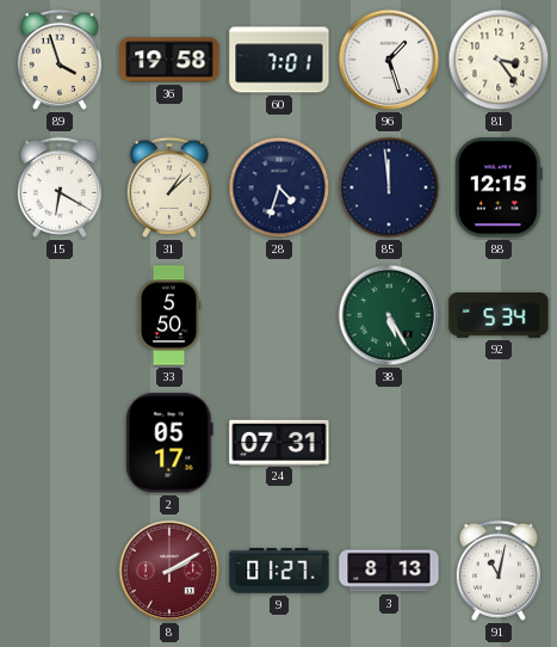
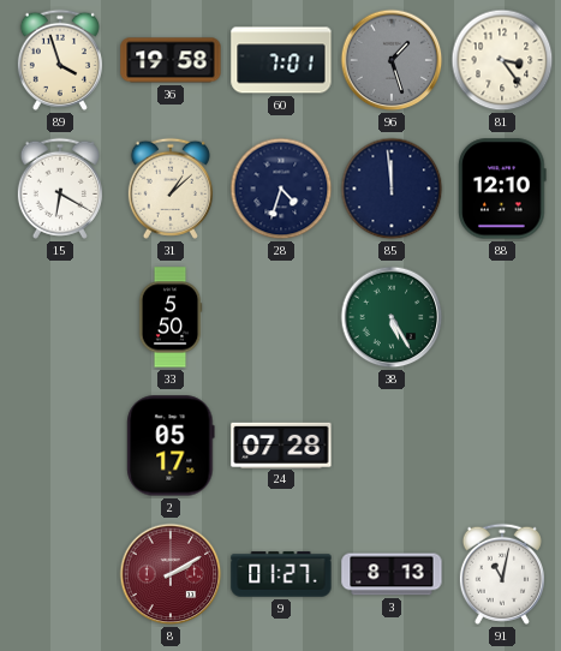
96 dial: white -> grey
88: 12:15 -> 12:10
92: 5:34 -> none
24: 07:31 -> 07:28
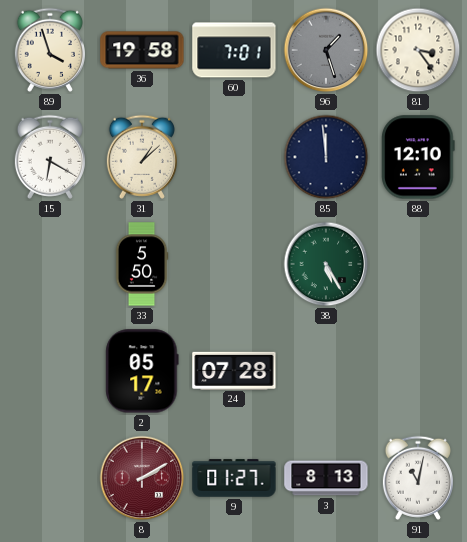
28: 4:33 -> none
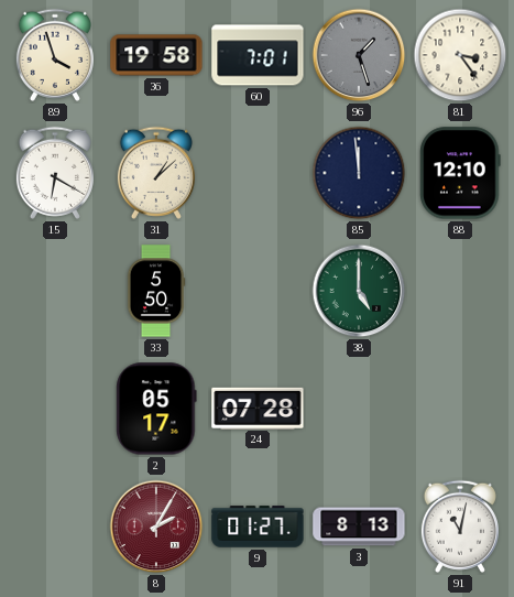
38: 5:25 -> 5:00
8: 2:10 -> 2:05
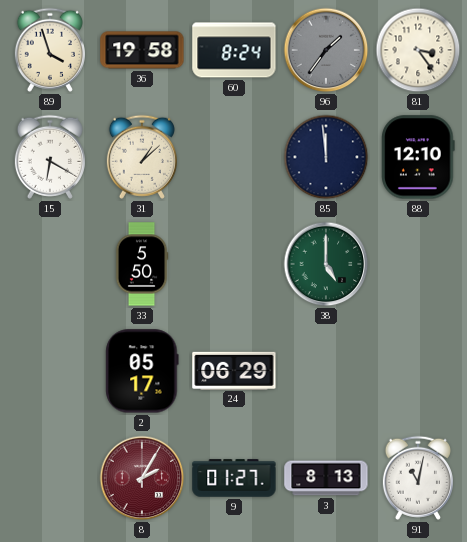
60: 7:01 -> 8:24
96: 1:27 -> 1:36
24: 07:28 -> 06:29
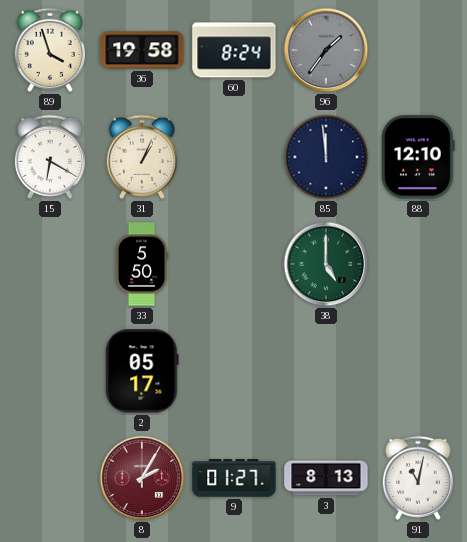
81: 3:24 -> none
31: 1:08 -> 1:04
24: 06:29 -> none
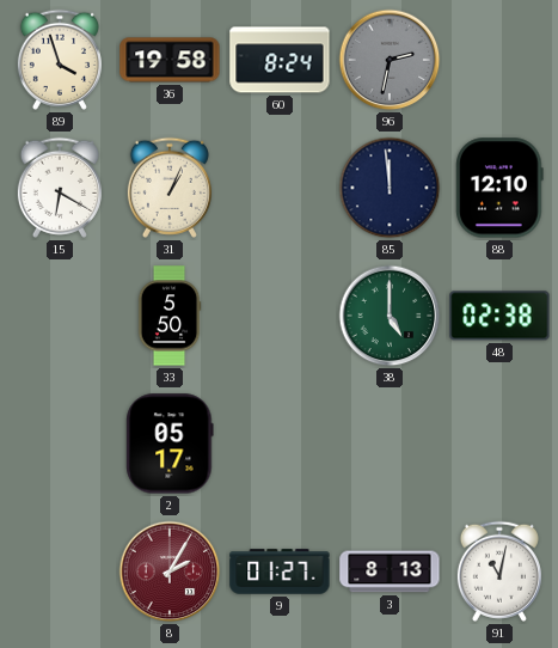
96: 1:36 -> 2:32
48: none -> 02:38
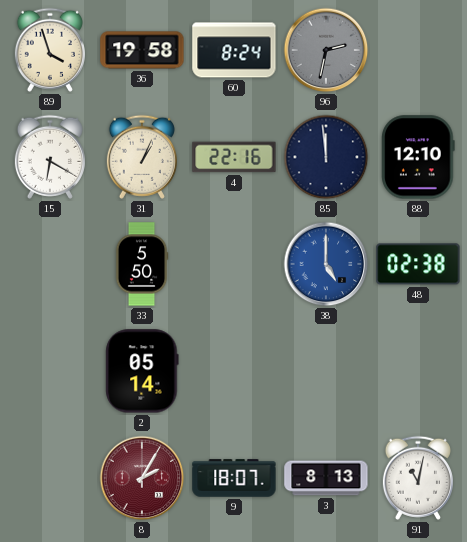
4: none -> 22:16
38 dial: green -> blue
2: 05:17 -> 05:14
9: 01:27 -> 18:07
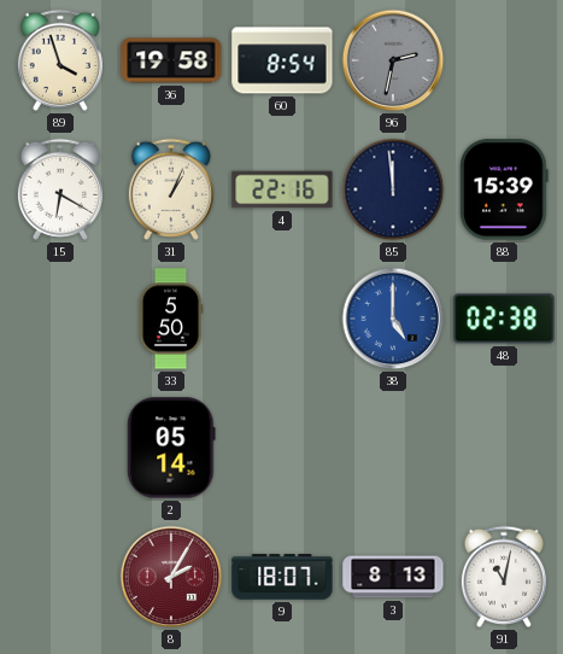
60: 8:24 -> 8:54
88: 12:10 -> 15:39
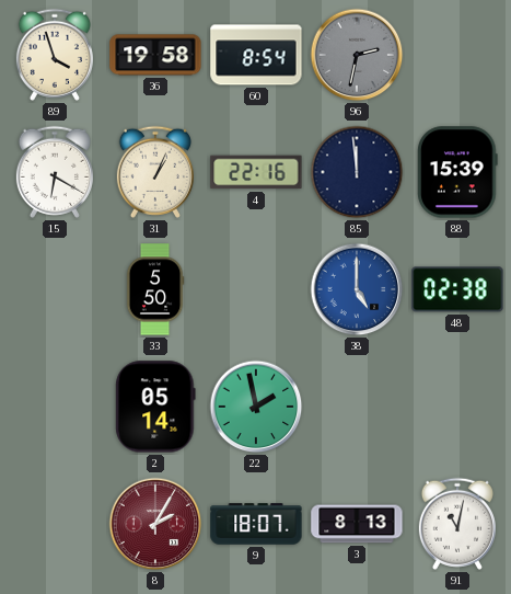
22: none -> 1:58
